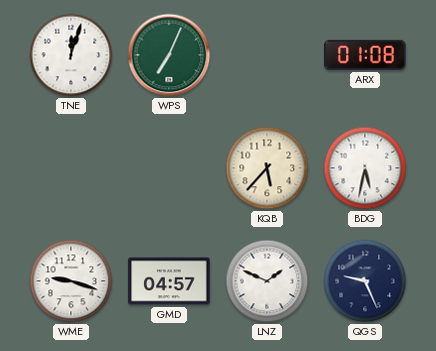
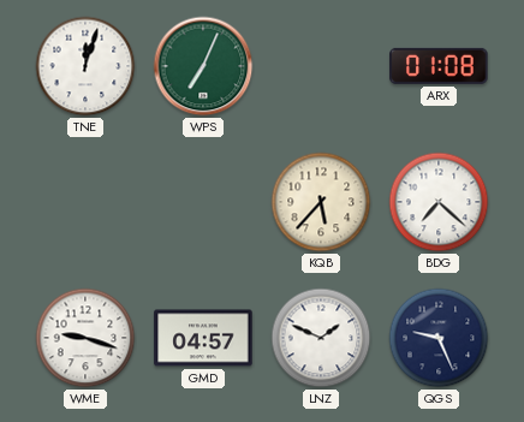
BDG: 5:32 -> 7:22
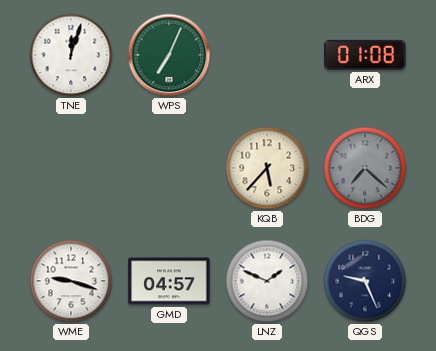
BDG dial: white -> grey
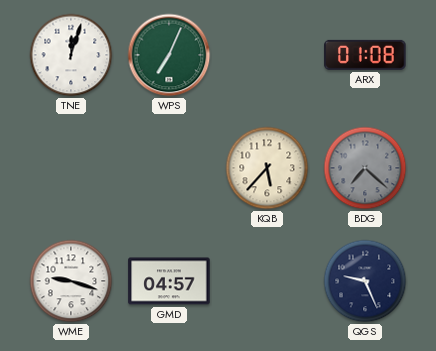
LNZ: 1:49 -> none
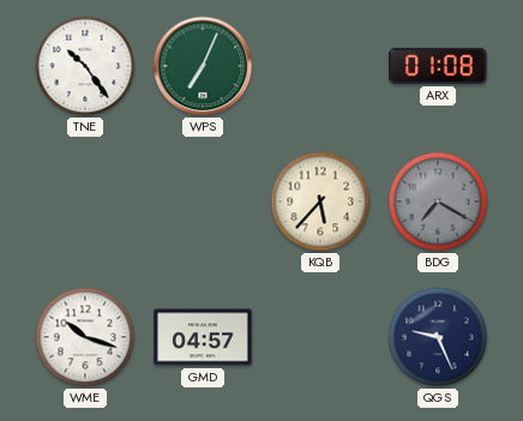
TNE: 12:03 -> 10:24
BDG: 7:22 -> 7:20
WME: 9:18 -> 10:18
